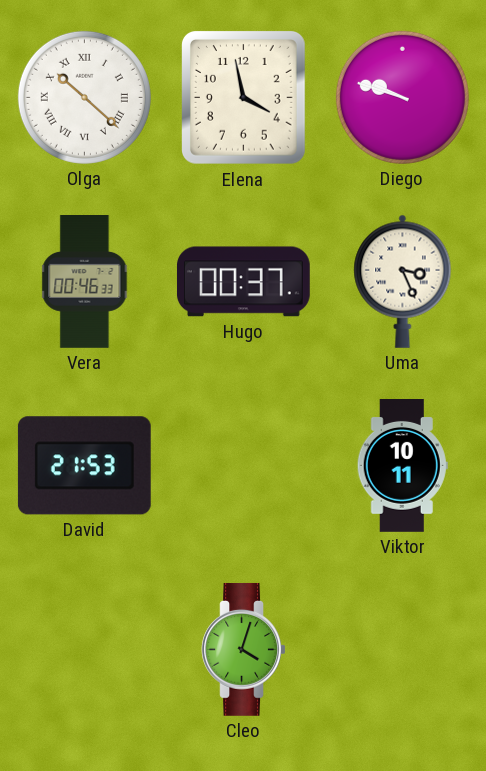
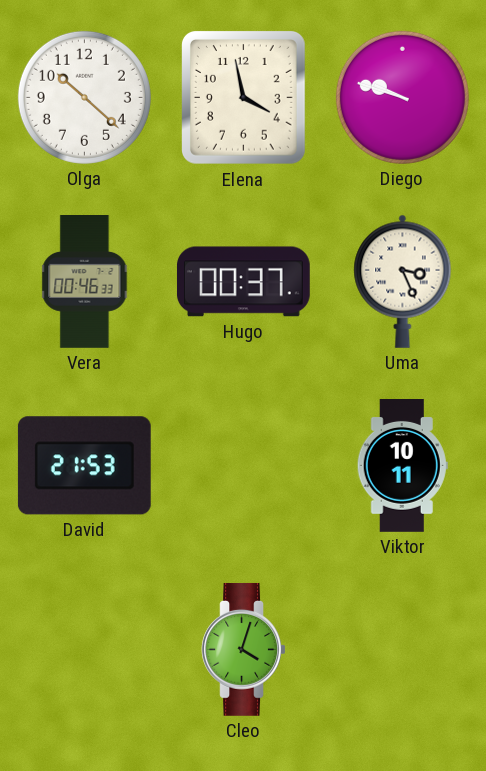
Olga numerals: Roman -> Arabic
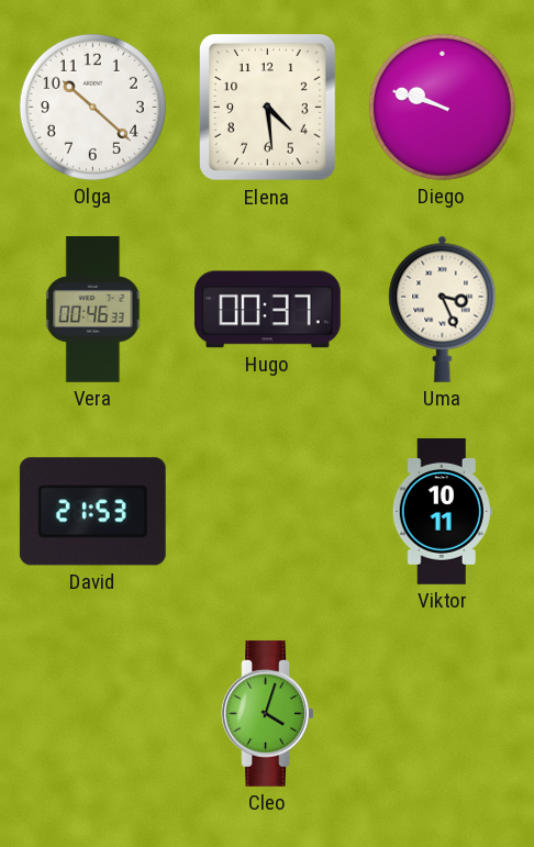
Elena: 3:58 -> 4:29
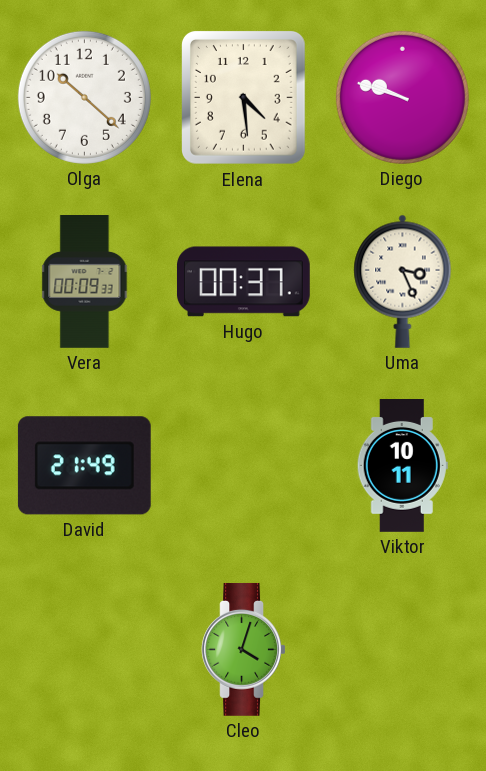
Vera: 00:46 -> 00:09
David: 21:53 -> 21:49
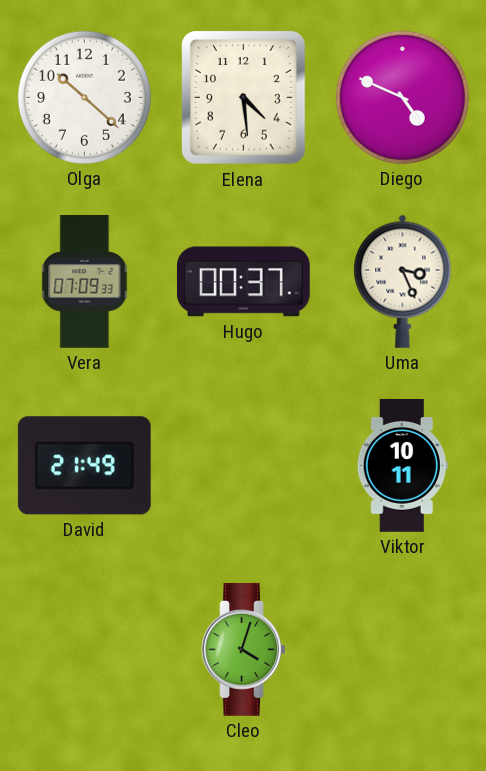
Diego: 9:48 -> 4:49
Vera: 00:09 -> 07:09
